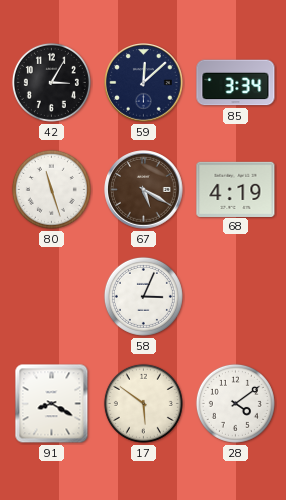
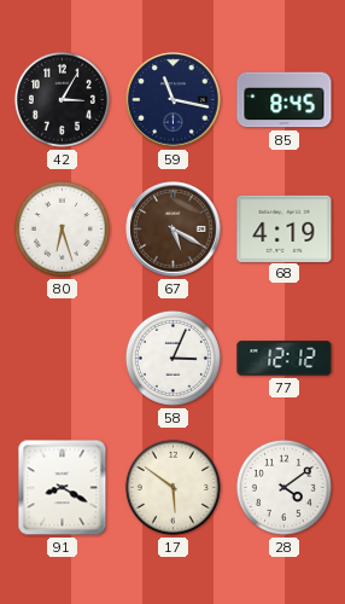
59: 12:08 -> 11:17
85: 3:34 -> 8:45
80: 11:27 -> 6:27
77: none -> 12:12
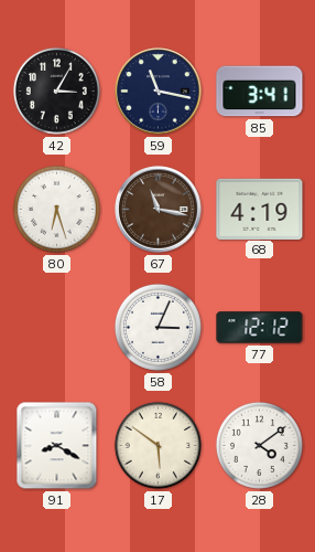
85: 8:45 -> 3:41
67: 5:20 -> 11:17
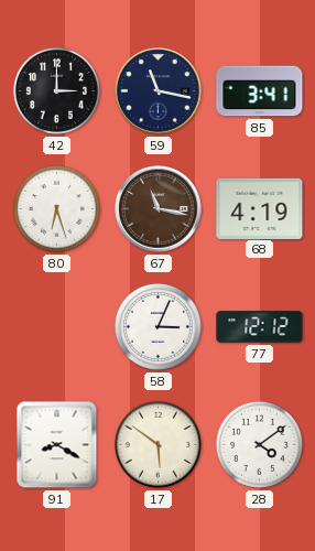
42: 3:05 -> 3:00
